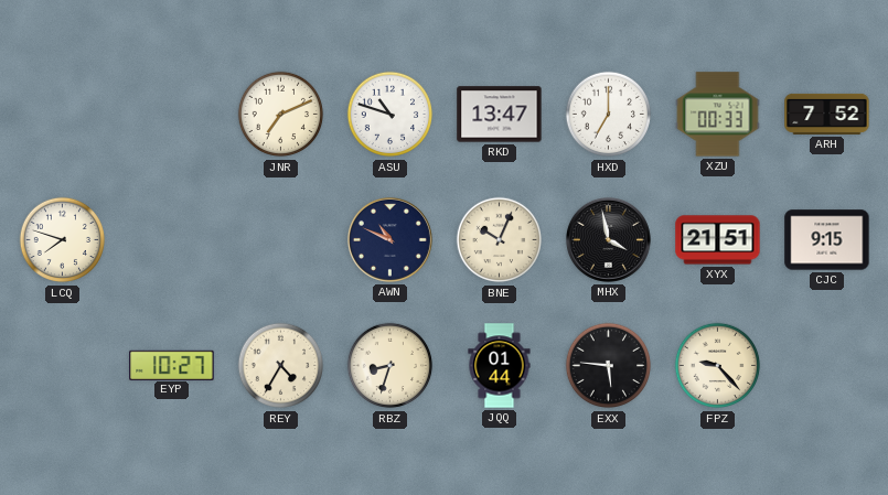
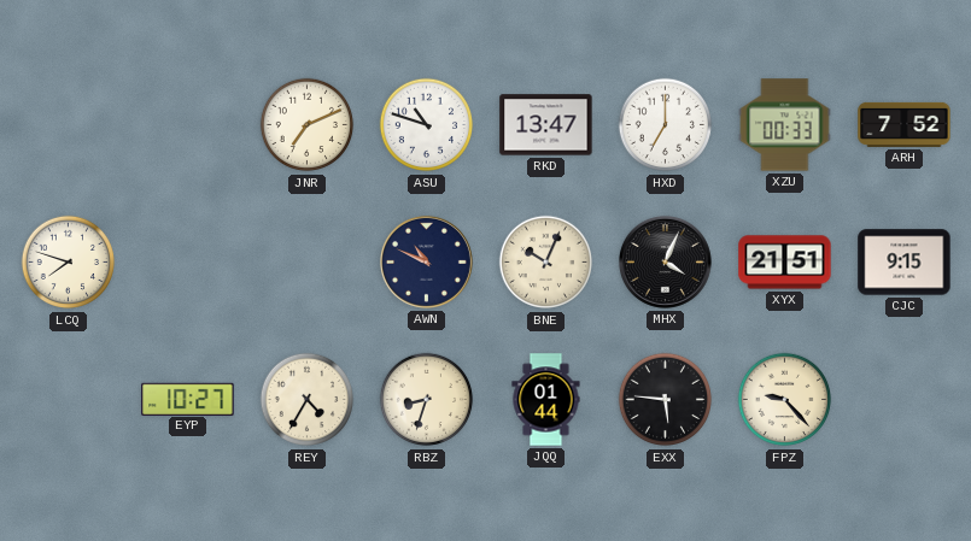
MHX: 3:58 -> 4:04
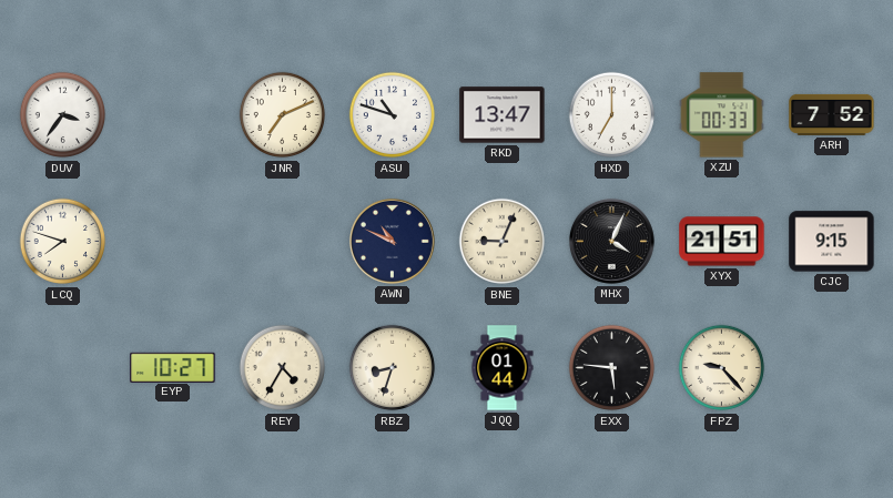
DUV: none -> 3:36
BNE: 10:04 -> 9:04
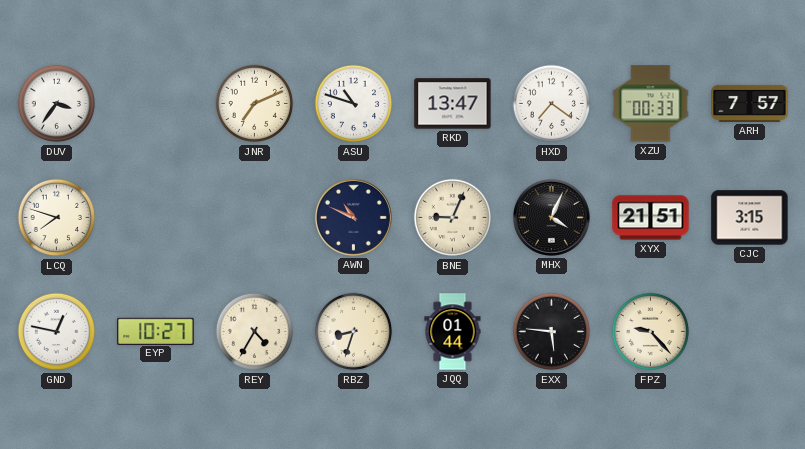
HXD: 7:00 -> 7:21
ARH: 7:52 -> 7:57
CJC: 9:15 -> 3:15
GND: none -> 12:47
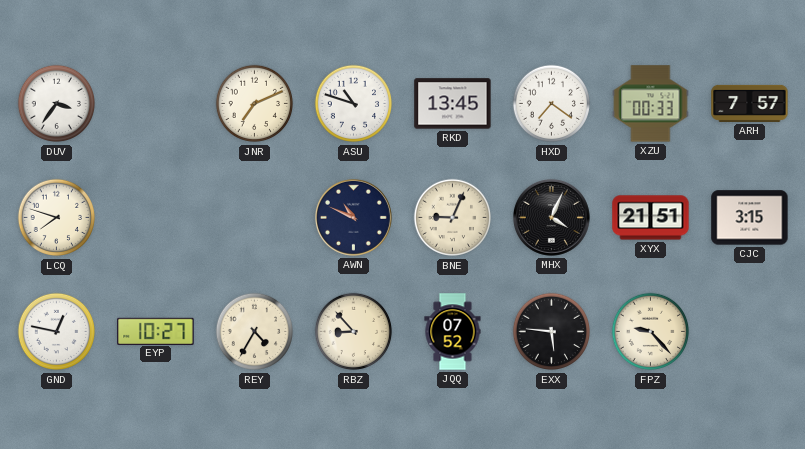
RKD: 13:47 -> 13:45
RBZ: 8:33 -> 8:53
JQQ: 01:44 -> 07:52
